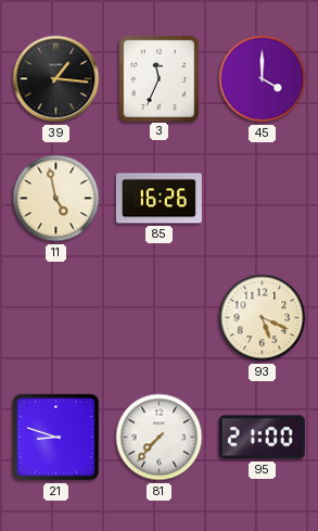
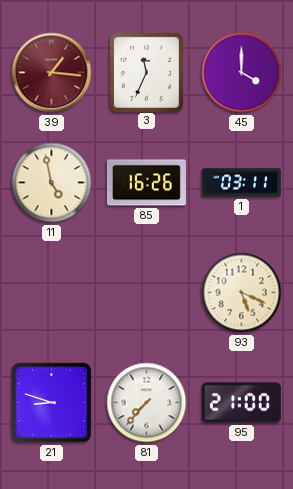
39 dial: black -> burgundy
1: none -> 03:11
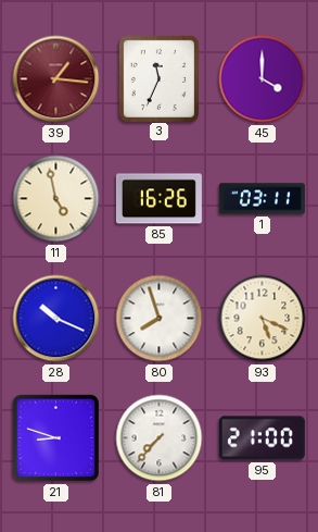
28: none -> 10:19
80: none -> 7:57
